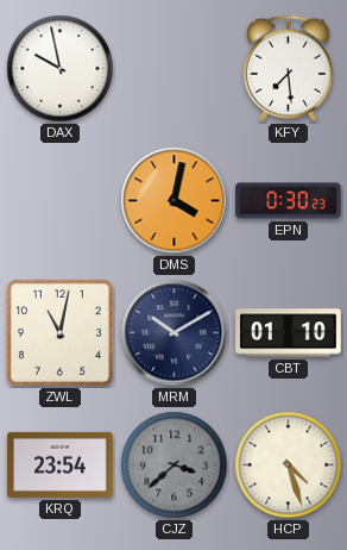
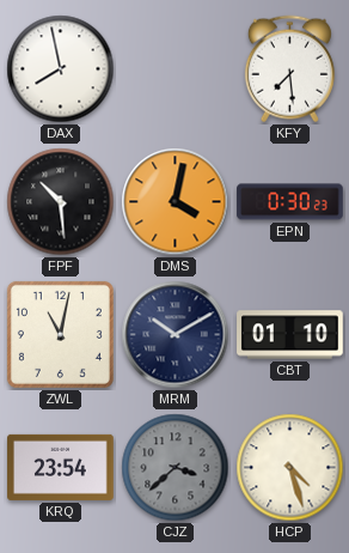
DAX: 9:58 -> 7:58
FPF: none -> 10:29
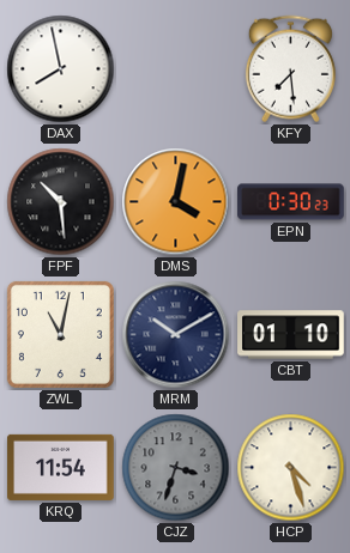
KRQ: 23:54 -> 11:54
CJZ: 3:38 -> 3:33
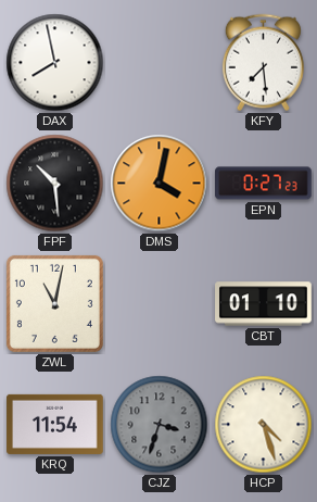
EPN: 0:30 -> 0:27
MRM: 10:10 -> none
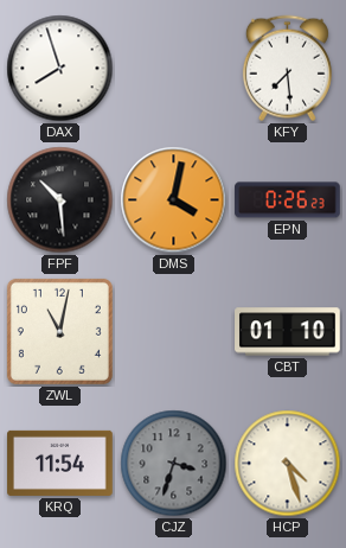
DAX: 7:58 -> 7:57
EPN: 0:27 -> 0:26
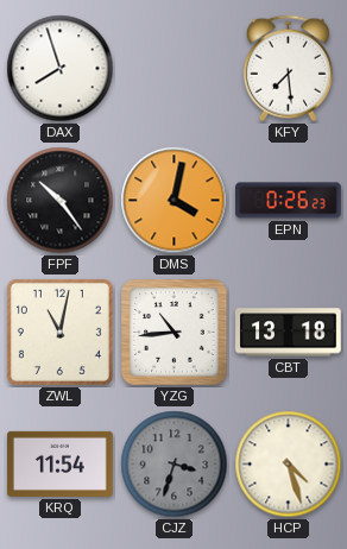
FPF: 10:29 -> 10:24
YZG: none -> 10:44
CBT: 01:10 -> 13:18
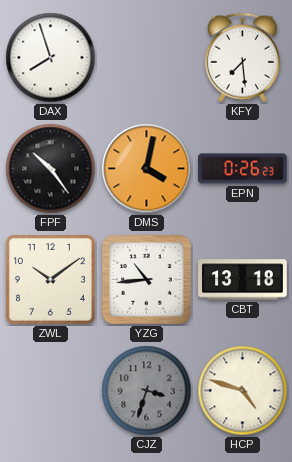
ZWL: 11:02 -> 10:09
KRQ: 11:54 -> none
HCP: 4:27 -> 4:48
